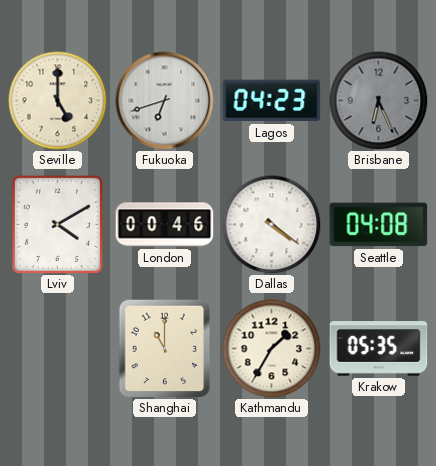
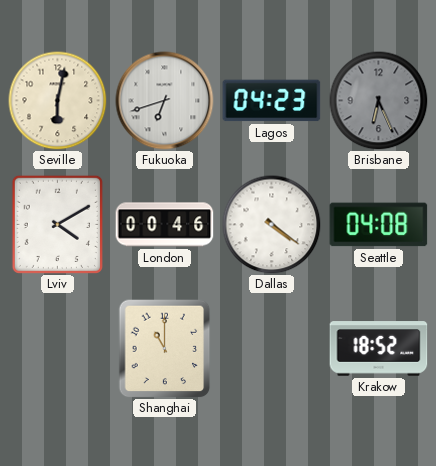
Seville: 5:00 -> 6:02
Kathmandu: 1:35 -> none
Krakow: 05:35 -> 18:52
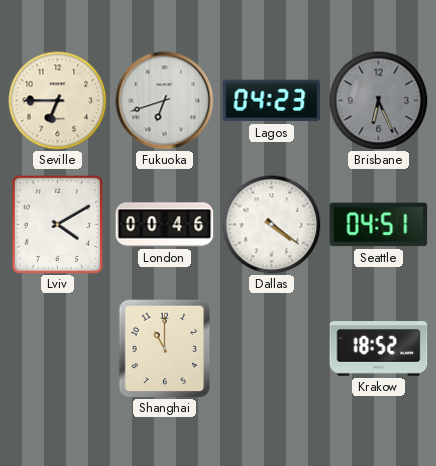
Seville: 6:02 -> 6:45
Seattle: 04:08 -> 04:51
